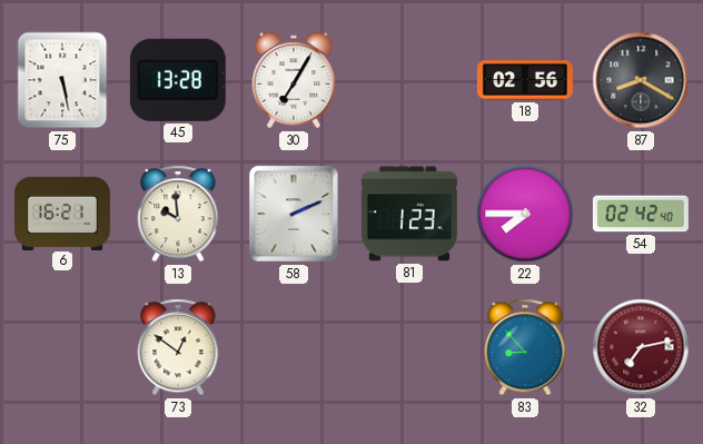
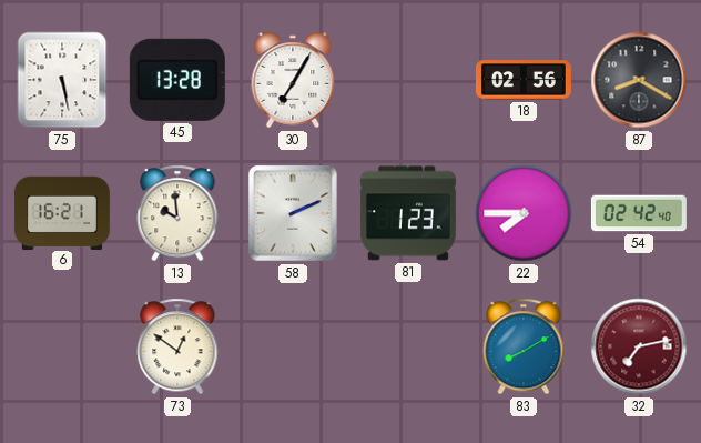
83: 8:53 -> 8:10
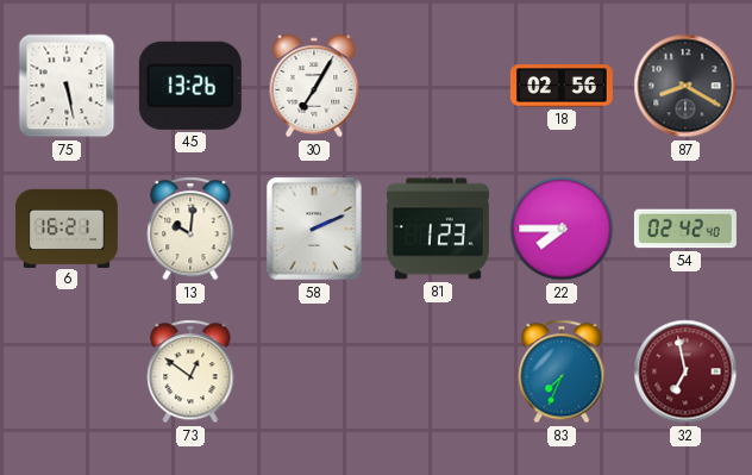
45: 13:28 -> 13:26
13: 9:59 -> 10:01
83: 8:10 -> 7:34
32: 7:13 -> 6:58
